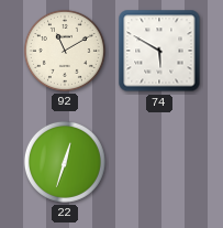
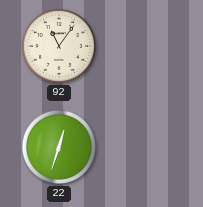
92: 11:10 -> 11:06
74: 5:50 -> none
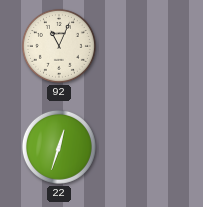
92: 11:06 -> 11:04
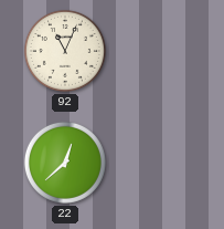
22: 12:33 -> 12:38
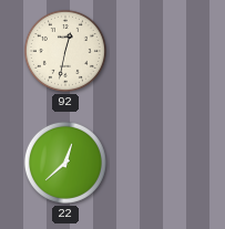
92: 11:04 -> 12:32
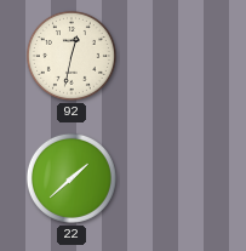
22: 12:38 -> 1:38
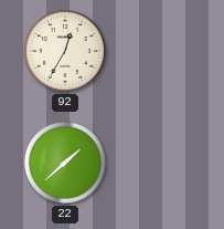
92: 12:32 -> 12:35
